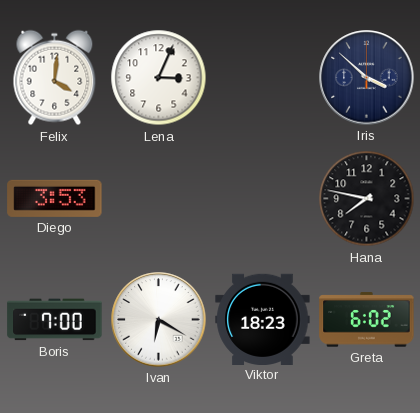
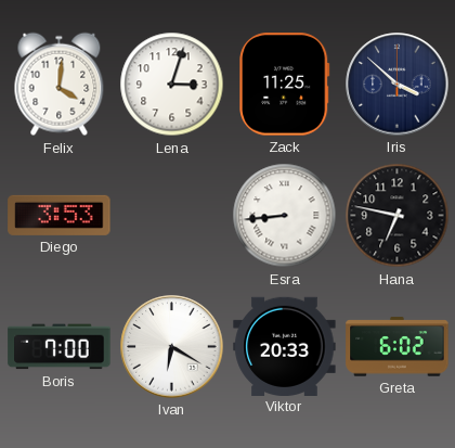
Lena: 3:04 -> 3:03
Zack: none -> 11:25
Esra: none -> 8:44
Hana: 7:47 -> 6:47
Viktor: 18:23 -> 20:33
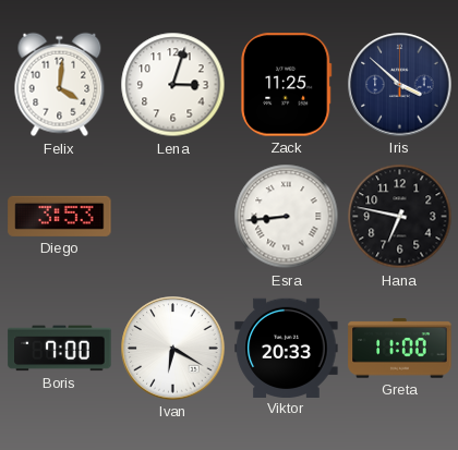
Greta: 6:02 -> 11:00
